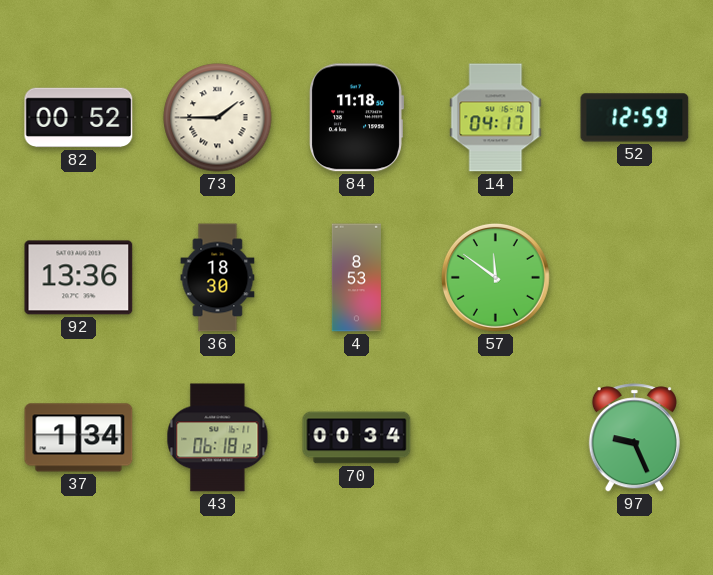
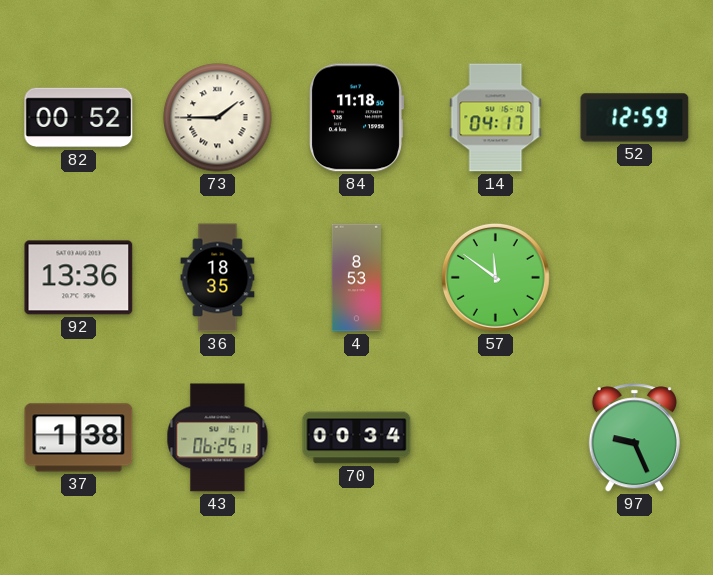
36: 18:30 -> 18:35
37: 1:34 -> 1:38
43: 06:18 -> 06:25
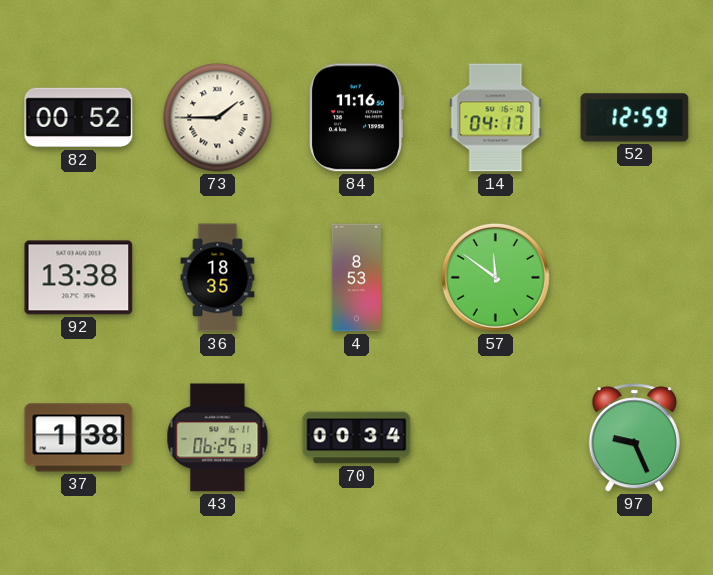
84: 11:18 -> 11:16
92: 13:36 -> 13:38
